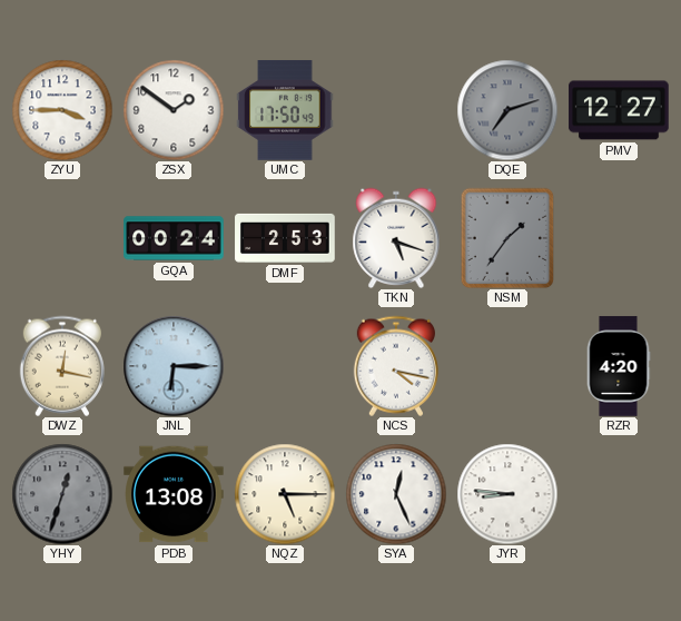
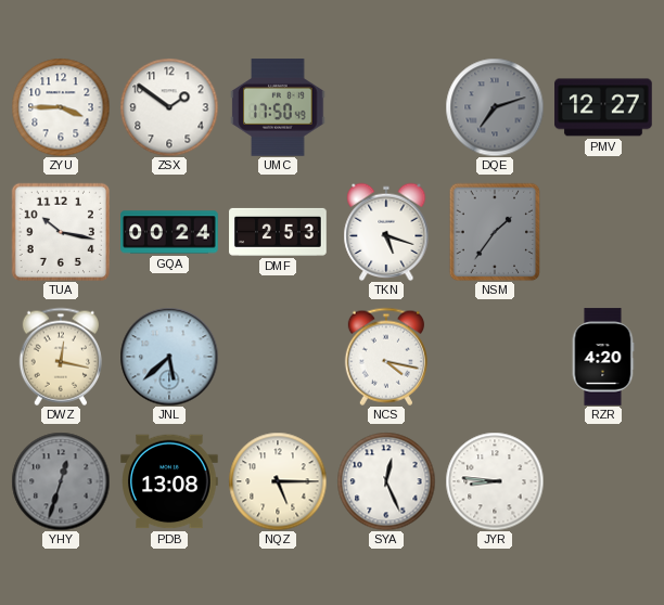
TUA: none -> 10:17
JNL: 6:15 -> 5:38
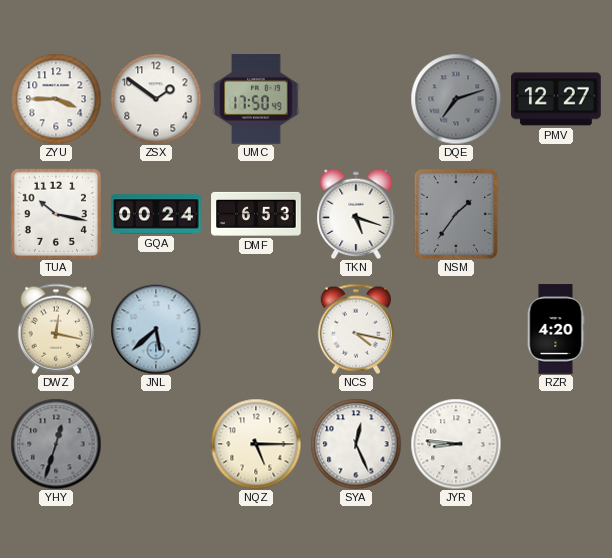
DMF: 2:53 -> 6:53
PDB: 13:08 -> none
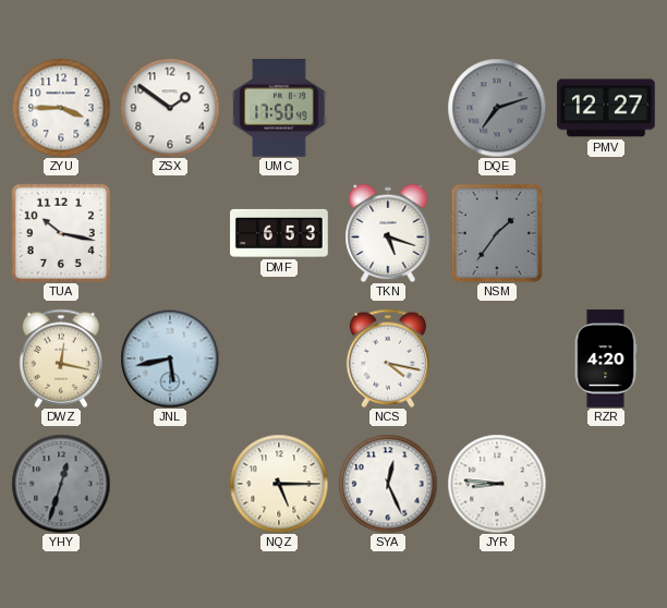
GQA: 00:24 -> none
JNL: 5:38 -> 5:43
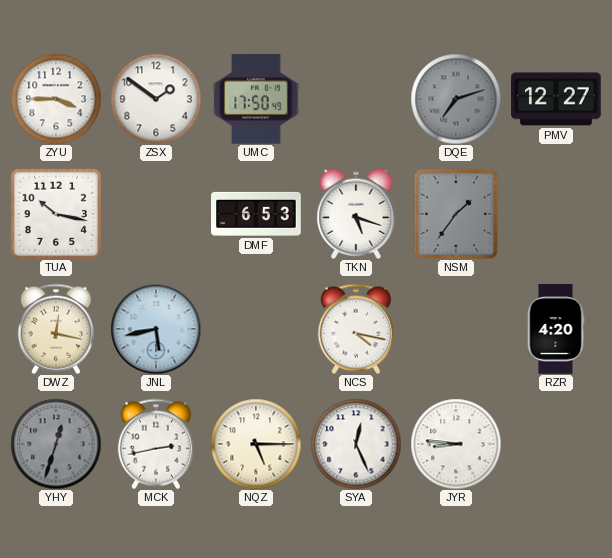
MCK: none -> 2:43
